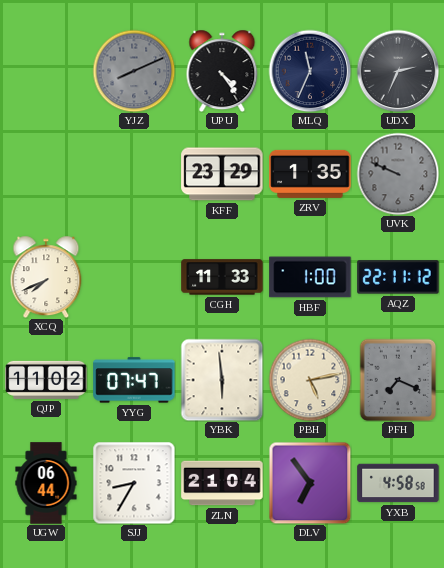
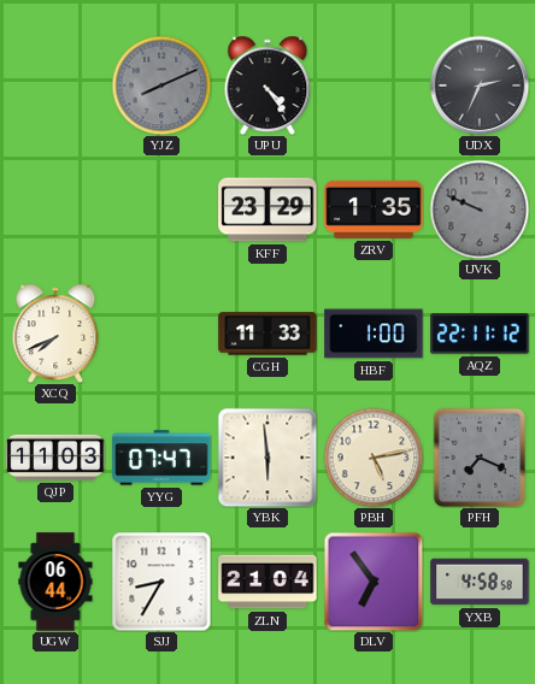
MLQ: 11:34 -> none
QJP: 11:02 -> 11:03
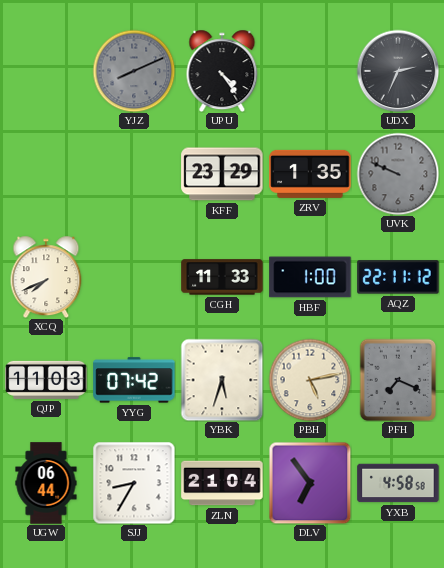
YYG: 07:47 -> 07:42
YBK: 5:59 -> 5:33
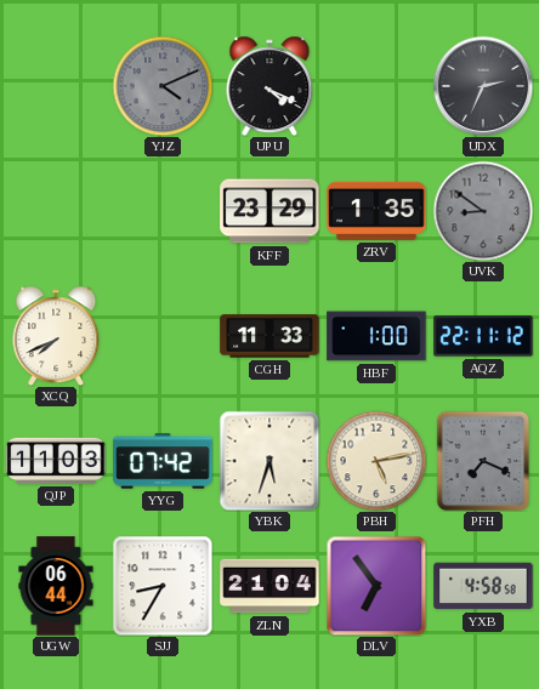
YJZ: 8:11 -> 4:11
UPU: 4:24 -> 4:19
UVK: 9:49 -> 8:51
